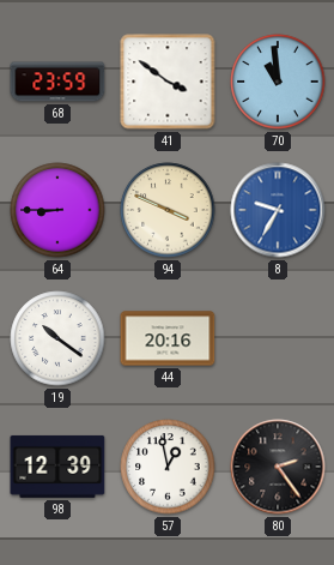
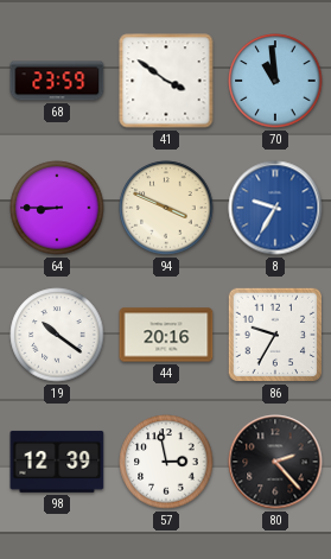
86: none -> 9:35
57: 12:58 -> 2:58
80: 2:24 -> 2:23
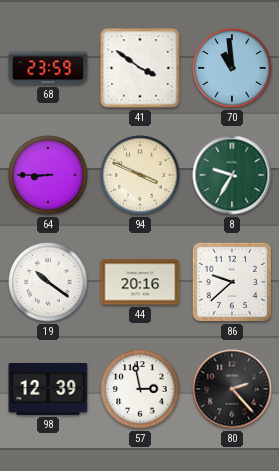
8 dial: blue -> green
86: 9:35 -> 9:38
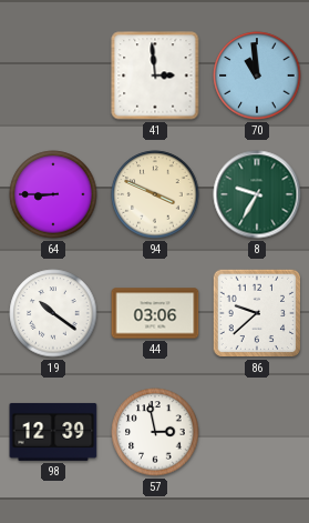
68: 23:59 -> none
41: 3:51 -> 2:59
44: 20:16 -> 03:06
80: 2:23 -> none
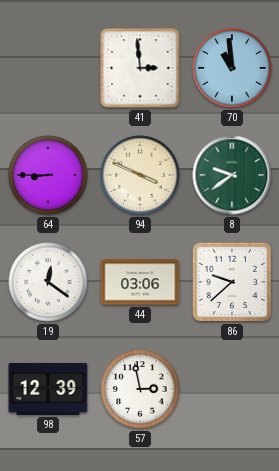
8: 9:35 -> 9:39
19: 10:21 -> 12:21
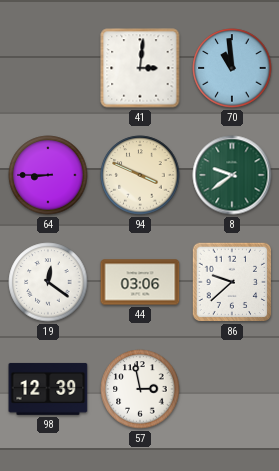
41: 2:59 -> 3:01
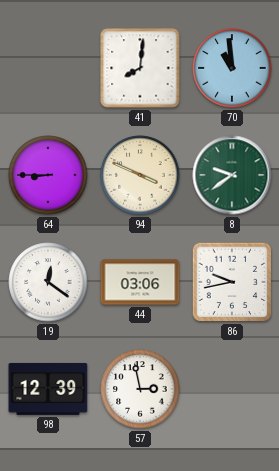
41: 3:01 -> 8:01
86: 9:38 -> 9:43
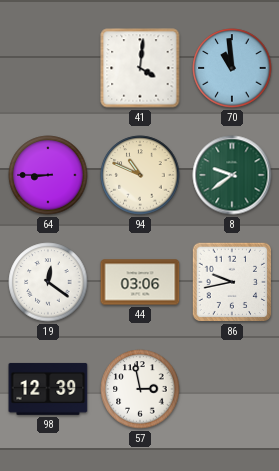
41: 8:01 -> 4:01
94: 3:49 -> 10:49
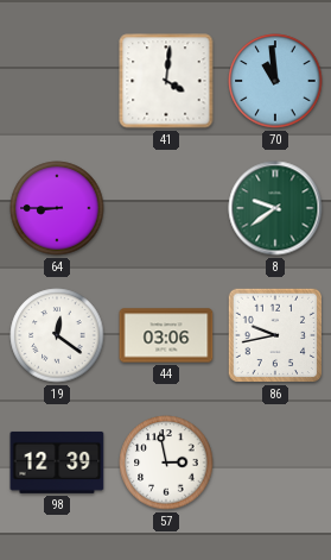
94: 10:49 -> none
